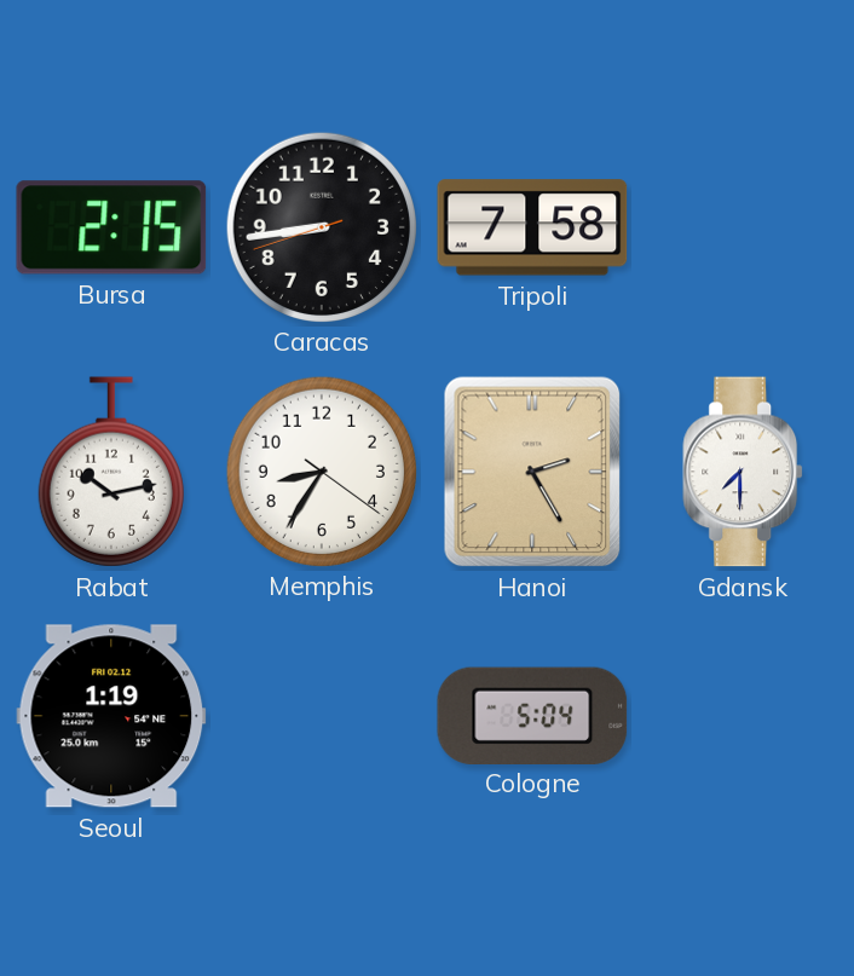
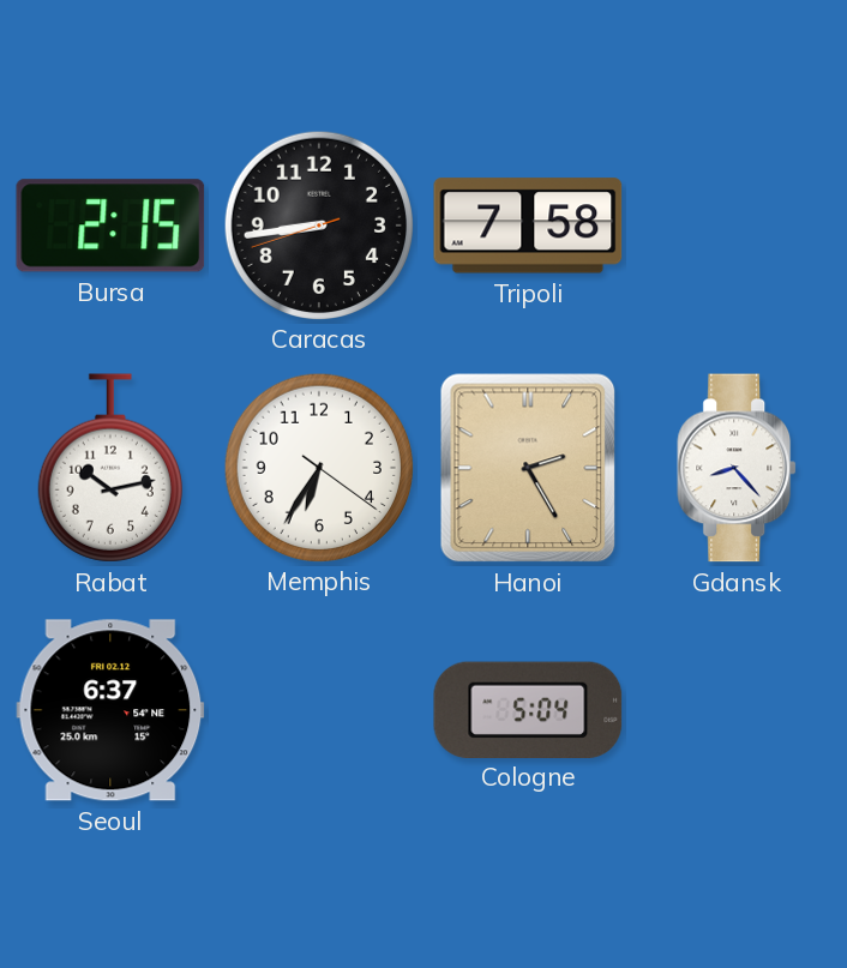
Memphis: 8:35 -> 6:35
Gdansk: 7:30 -> 8:23
Seoul: 1:19 -> 6:37
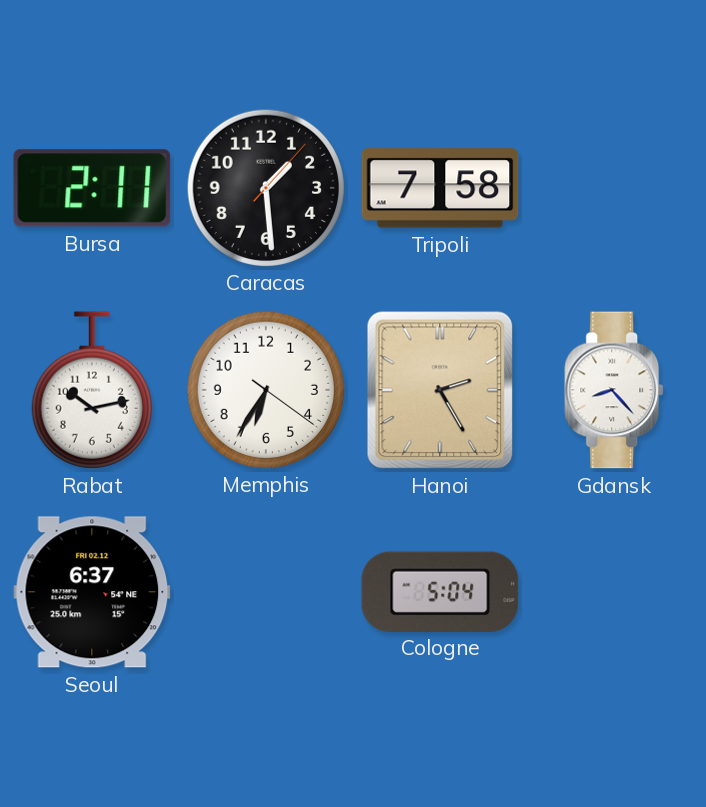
Bursa: 2:15 -> 2:11
Caracas: 8:43 -> 1:29
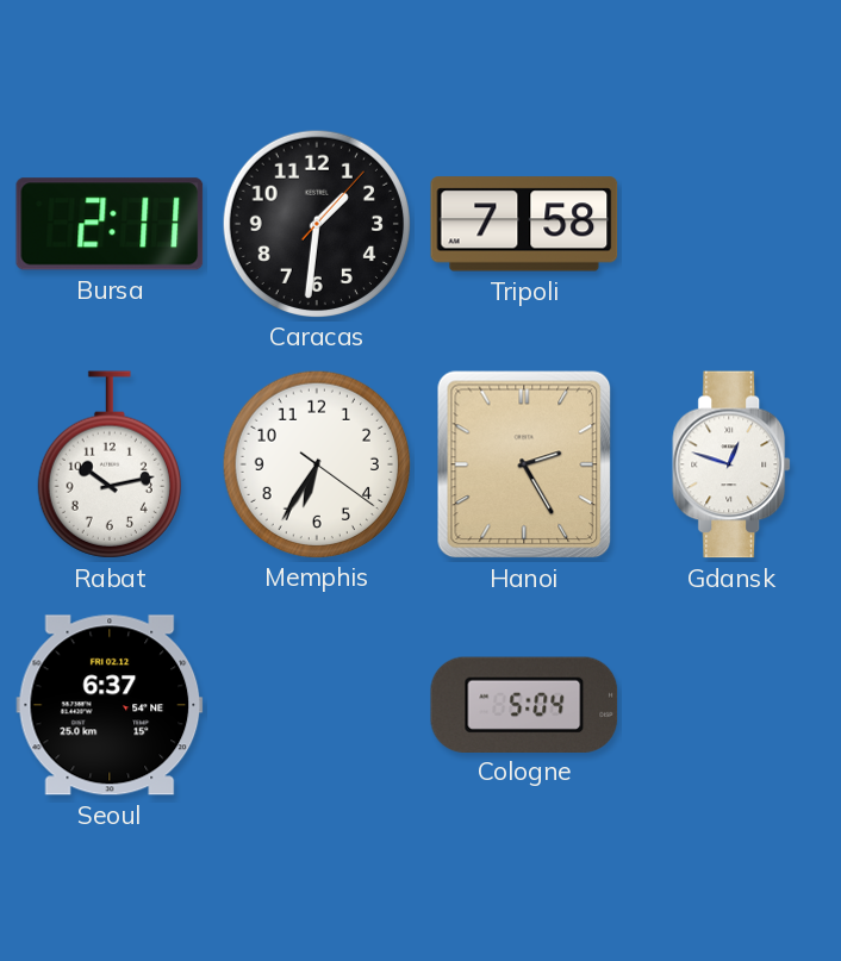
Caracas: 1:29 -> 1:31
Gdansk: 8:23 -> 12:48
